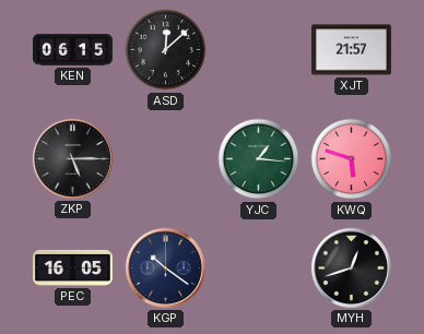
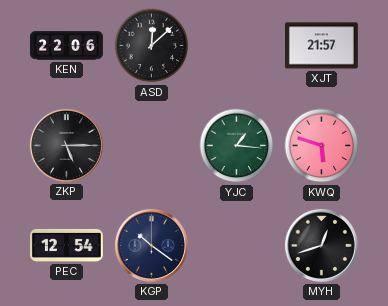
KEN: 06:15 -> 22:06
PEC: 16:05 -> 12:54
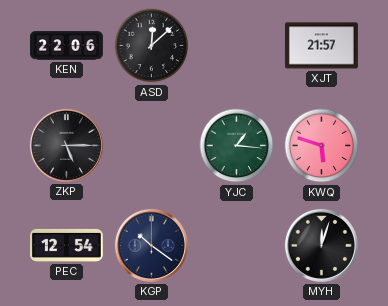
MYH: 12:42 -> 12:03
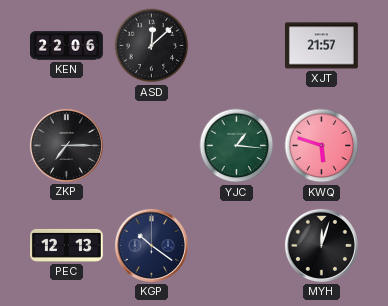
ZKP: 5:15 -> 7:15
PEC: 12:54 -> 12:13
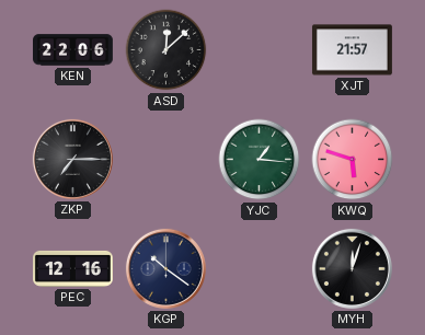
PEC: 12:13 -> 12:16
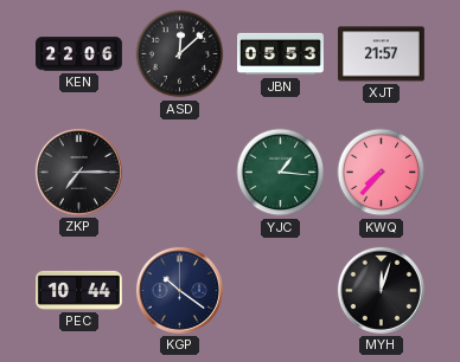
JBN: none -> 05:53
KWQ: 5:48 -> 7:37
PEC: 12:16 -> 10:44
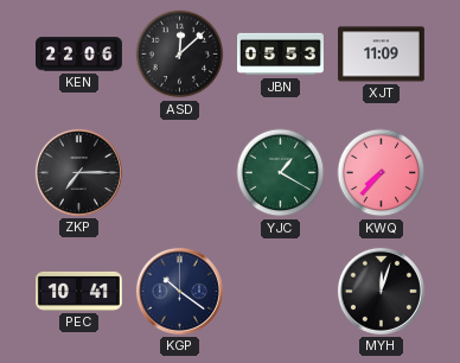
XJT: 21:57 -> 11:09
YJC: 1:16 -> 1:20
PEC: 10:44 -> 10:41
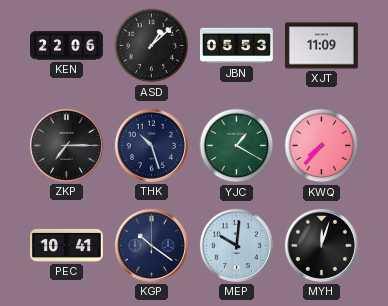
ASD: 12:08 -> 1:08
THK: none -> 10:27
MEP: none -> 10:01
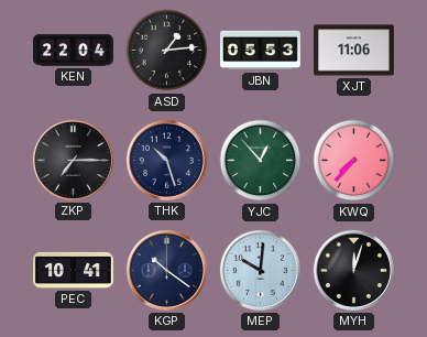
KEN: 22:06 -> 22:04
ASD: 1:08 -> 1:14
XJT: 11:09 -> 11:06
YJC: 1:20 -> 12:53
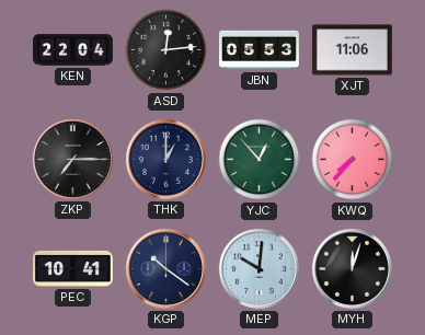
ASD: 1:14 -> 12:14
THK: 10:27 -> 1:00
